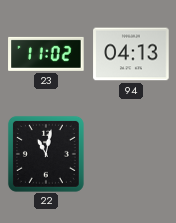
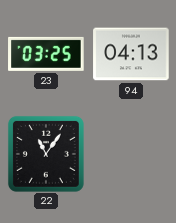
23: 11:02 -> 03:25
22: 11:02 -> 11:06
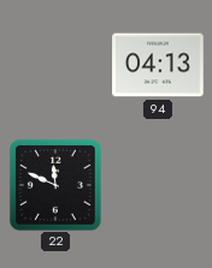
23: 03:25 -> none
22: 11:06 -> 11:49
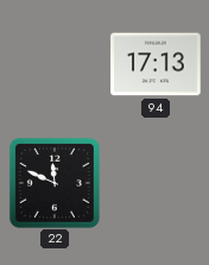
94: 04:13 -> 17:13
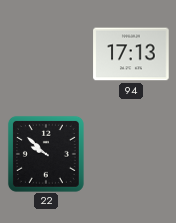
22: 11:49 -> 9:52
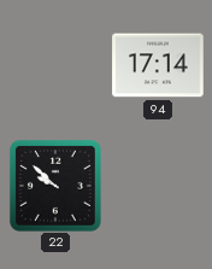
94: 17:13 -> 17:14
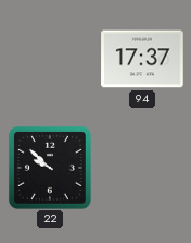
94: 17:14 -> 17:37
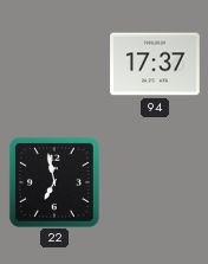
22: 9:52 -> 6:58
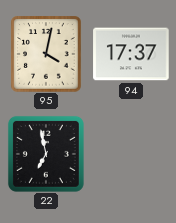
95: none -> 4:02
